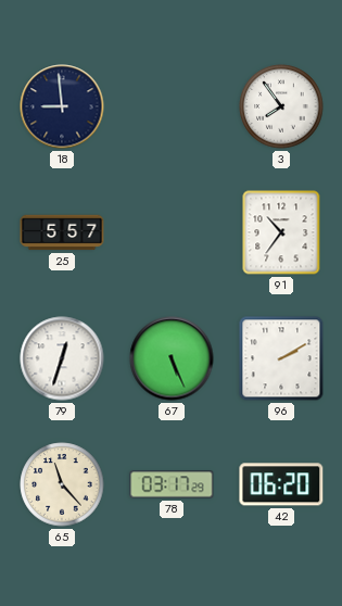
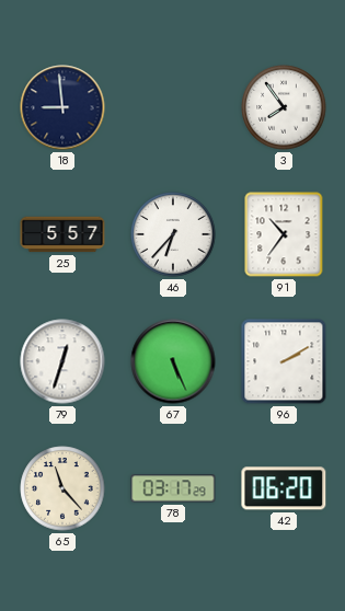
46: none -> 6:37
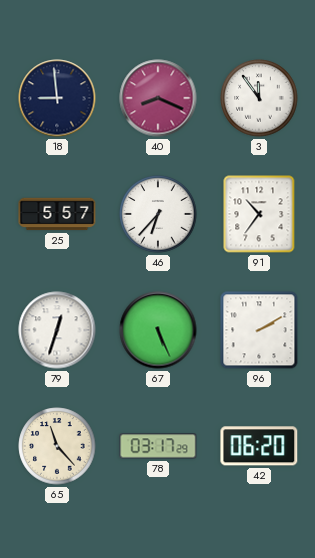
40: none -> 8:19
3: 7:54 -> 11:54
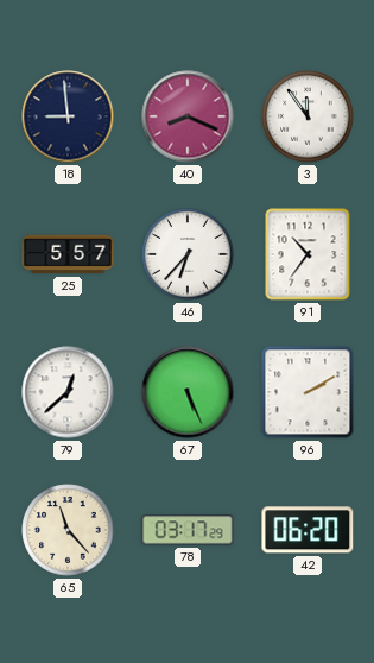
79: 12:33 -> 12:38
